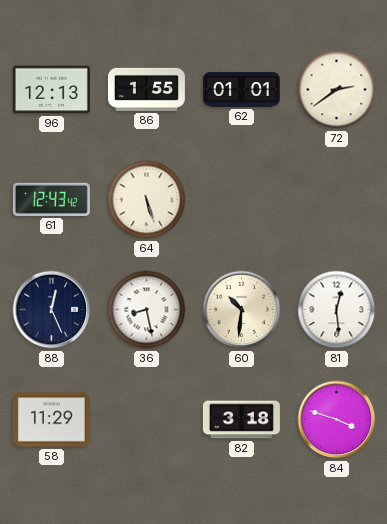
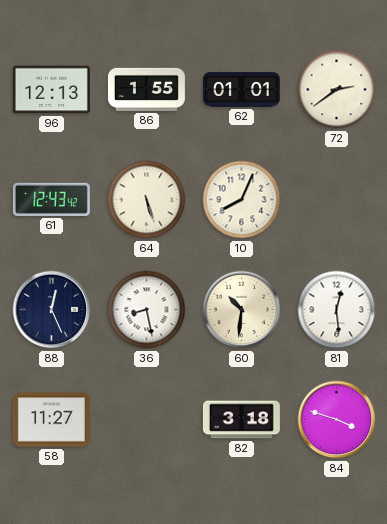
10: none -> 8:04
58: 11:29 -> 11:27
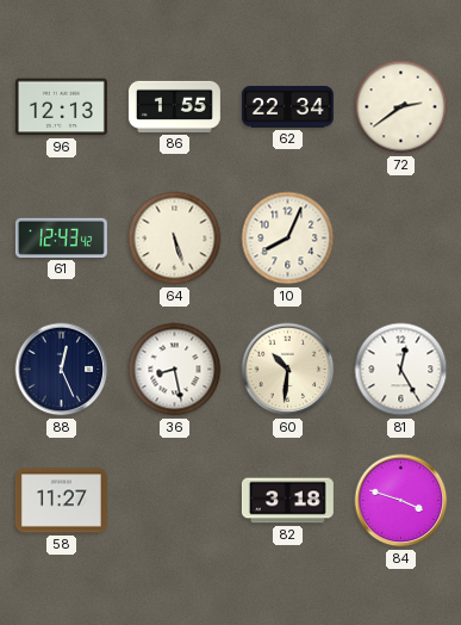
62: 01:01 -> 22:34
81: 12:29 -> 12:25
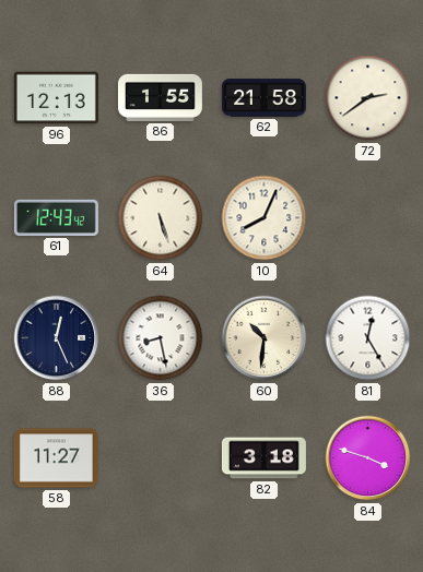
62: 22:34 -> 21:58
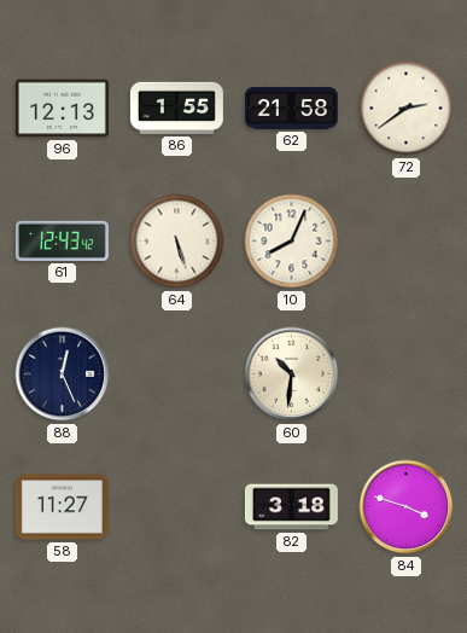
36: 8:28 -> none
81: 12:25 -> none
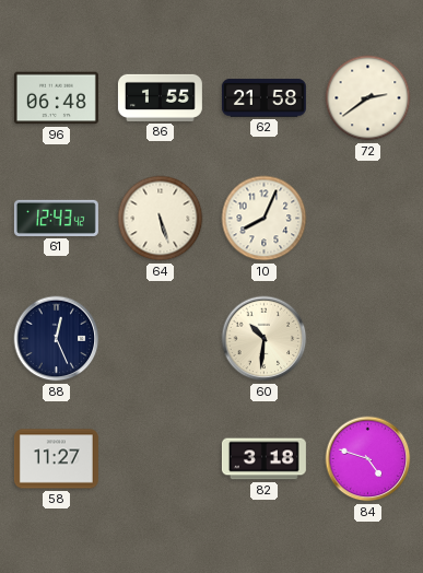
96: 12:13 -> 06:48
84: 3:48 -> 4:48
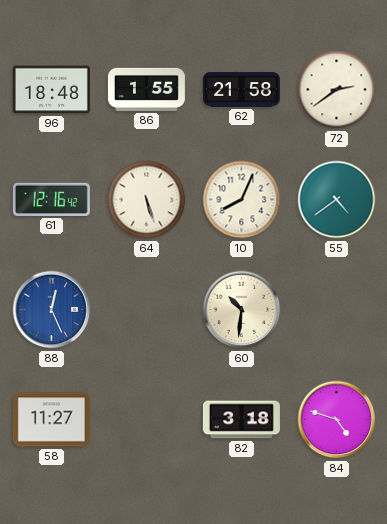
96: 06:48 -> 18:48
61: 12:43 -> 12:16
55: none -> 4:39
88 dial: navy -> blue
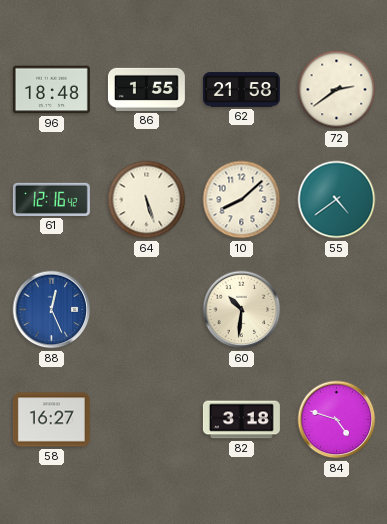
10: 8:04 -> 8:08
58: 11:27 -> 16:27
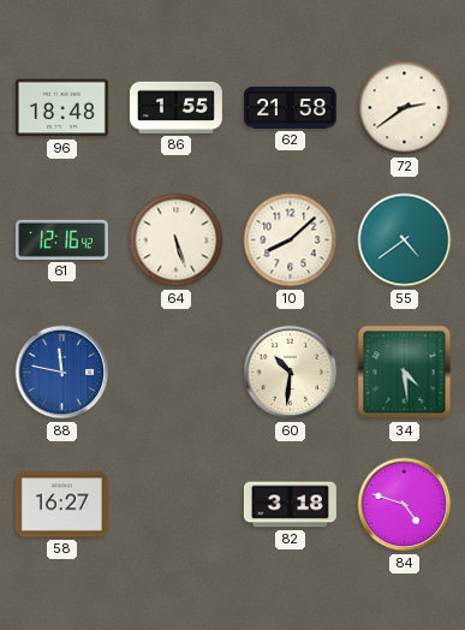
88: 12:26 -> 11:47
34: none -> 4:29
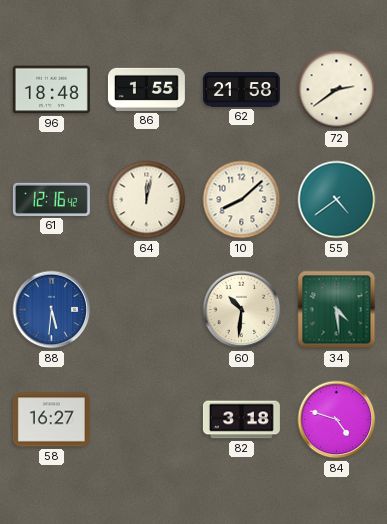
64: 5:27 -> 12:02
88: 11:47 -> 5:31
